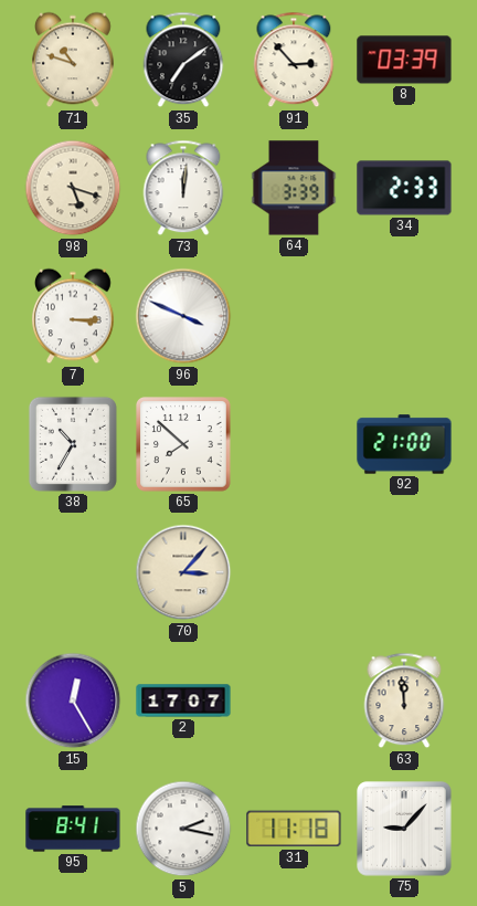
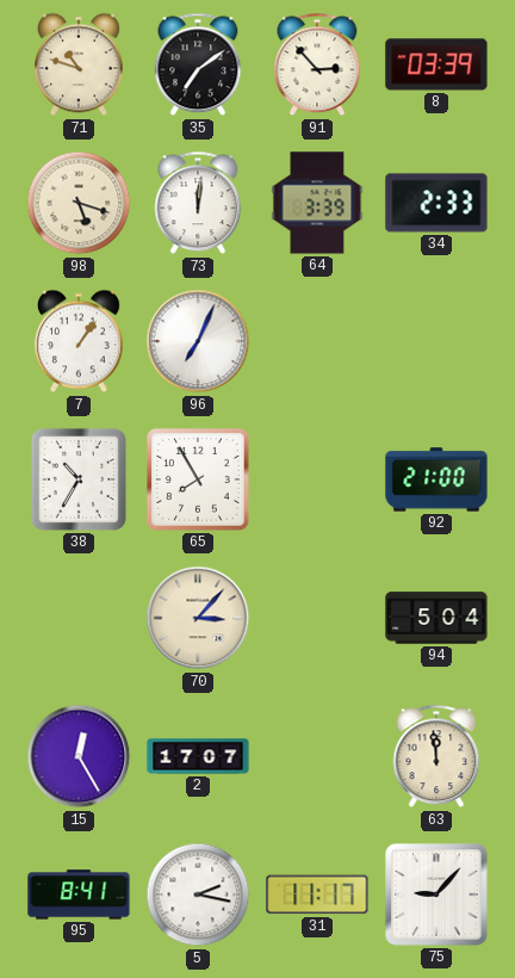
7: 3:15 -> 1:06
96: 3:49 -> 7:04
65: 7:52 -> 7:55
94: none -> 5:04
31: 11:18 -> 11:17
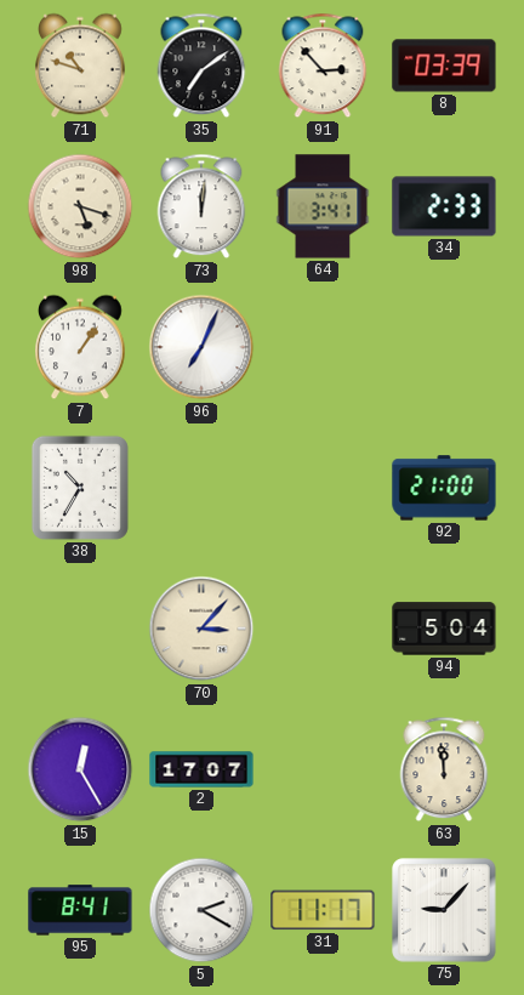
64: 3:39 -> 3:41
65: 7:55 -> none
5: 2:17 -> 2:20
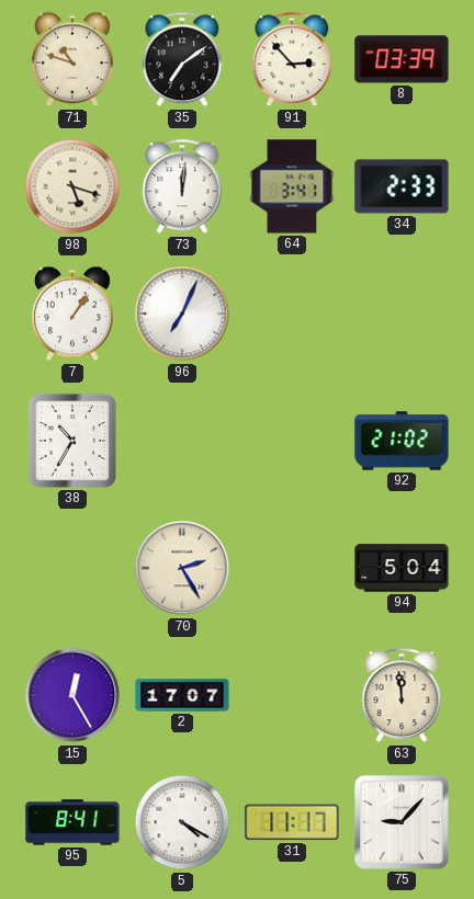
92: 21:00 -> 21:02
70: 3:07 -> 2:25
5: 2:20 -> 4:20
